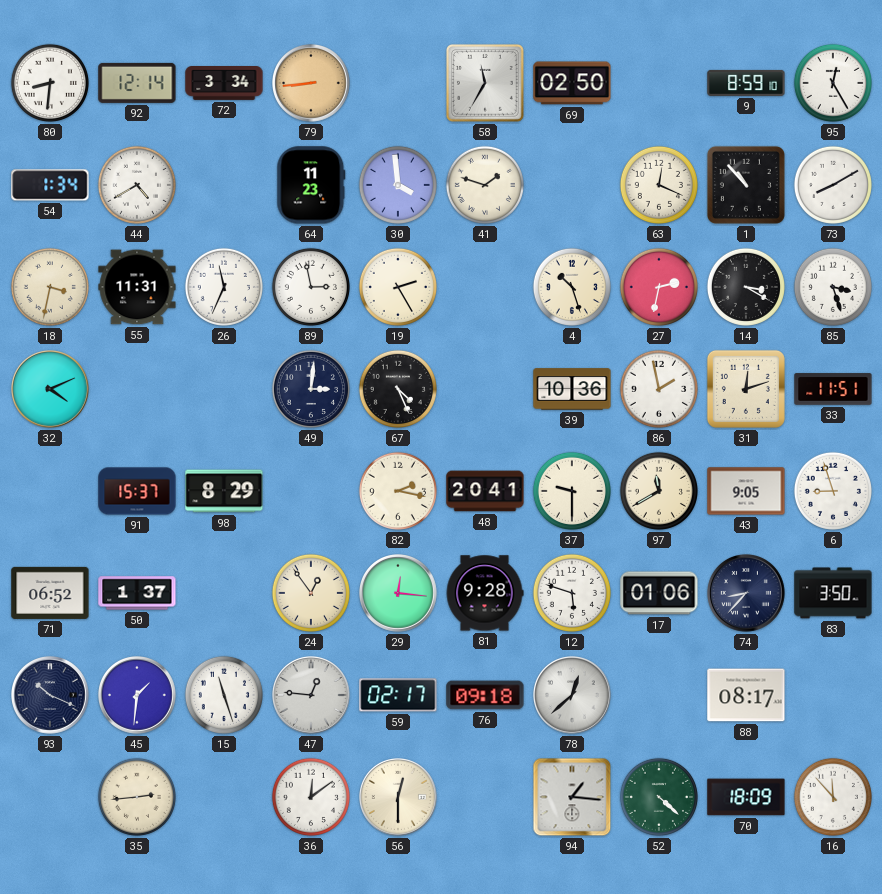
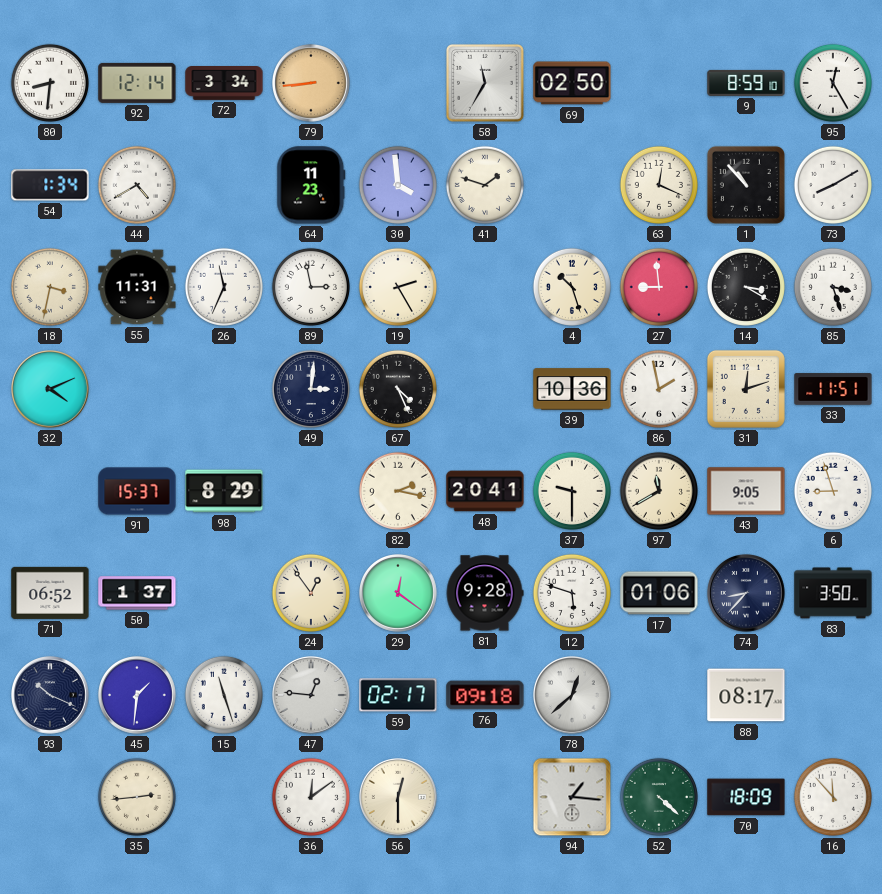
27: 2:32 -> 8:59
29: 12:16 -> 12:21
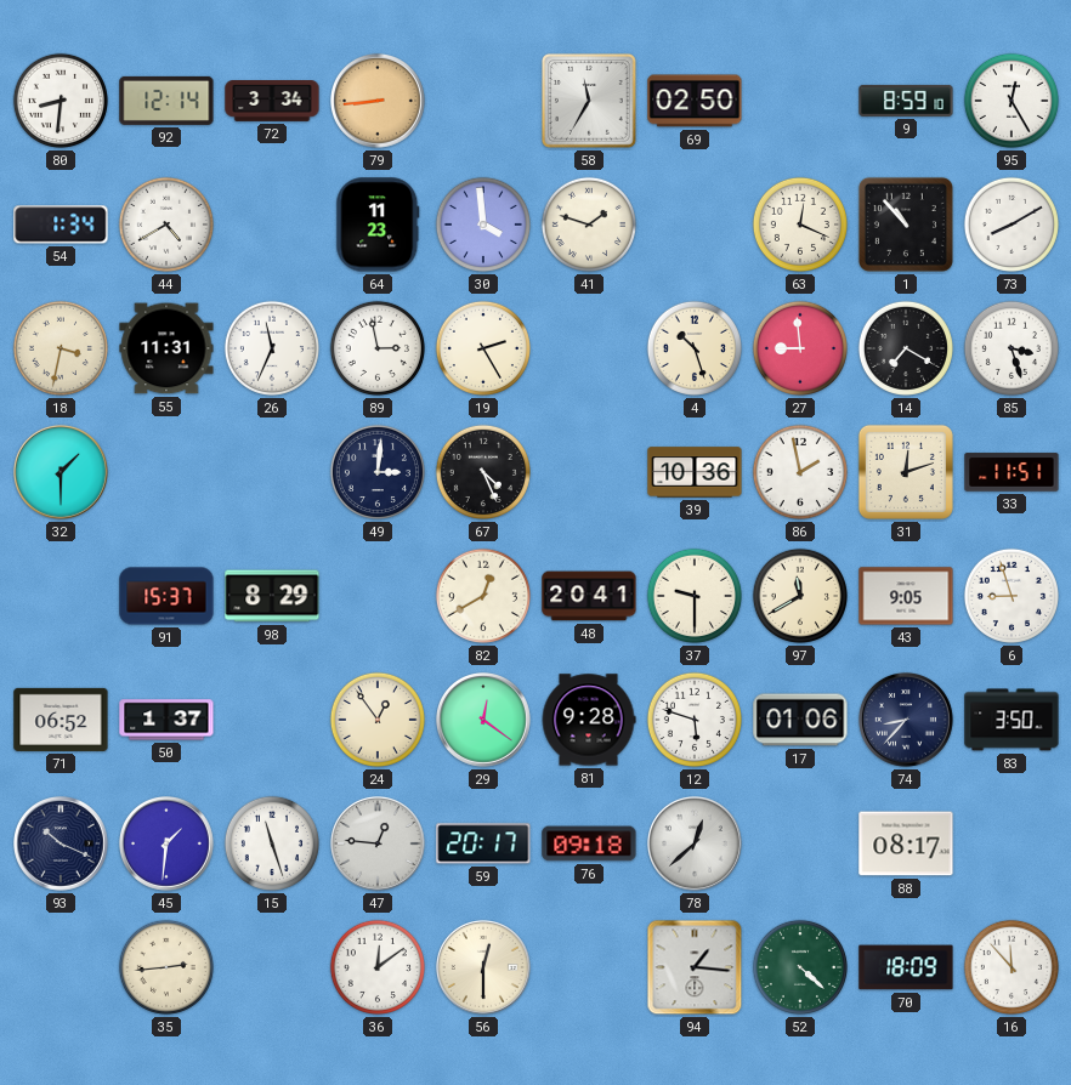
14: 3:20 -> 7:20
32: 4:11 -> 1:30
82: 2:17 -> 12:40
59: 02:17 -> 20:17
